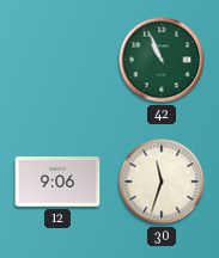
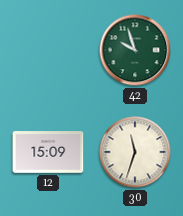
42: 10:56 -> 9:57
12: 9:06 -> 15:09
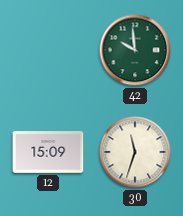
42: 9:57 -> 9:59
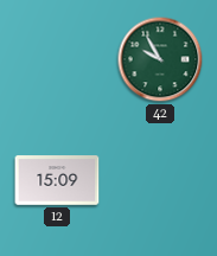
42: 9:59 -> 9:55
30: 11:33 -> none
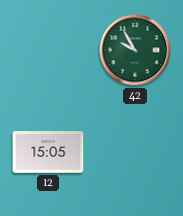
12: 15:09 -> 15:05
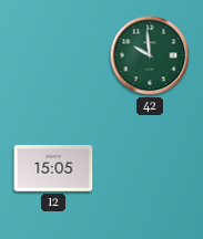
42: 9:55 -> 9:59
